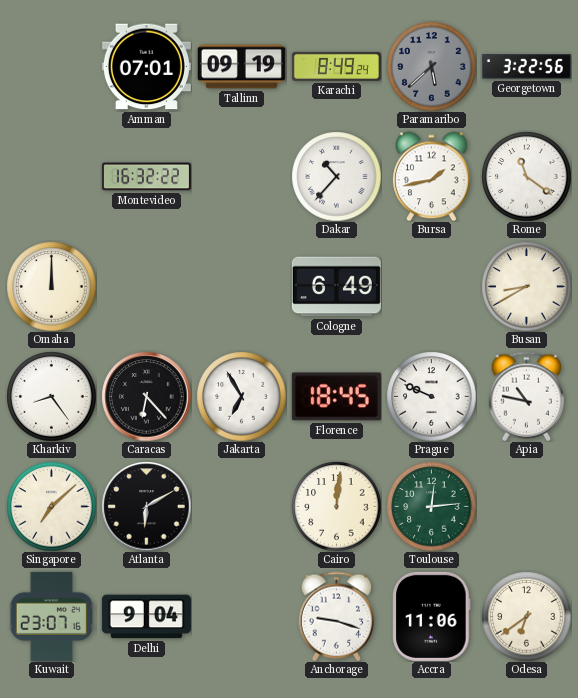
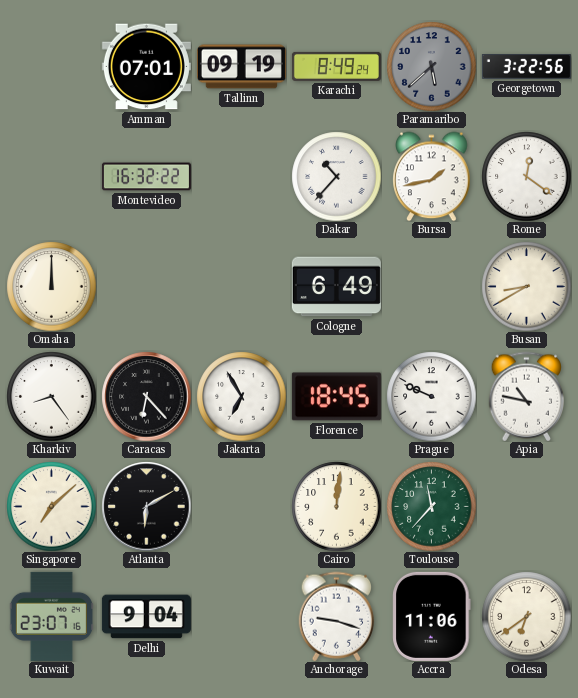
Rome: 11:21 -> 12:21
Toulouse: 12:14 -> 11:37
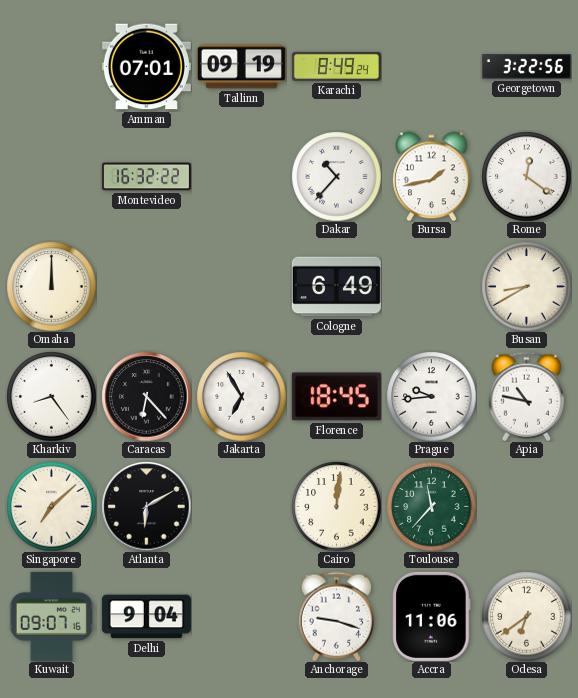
Paramaribo: 5:38 -> none
Prague: 9:49 -> 9:44
Kuwait: 23:07 -> 09:07
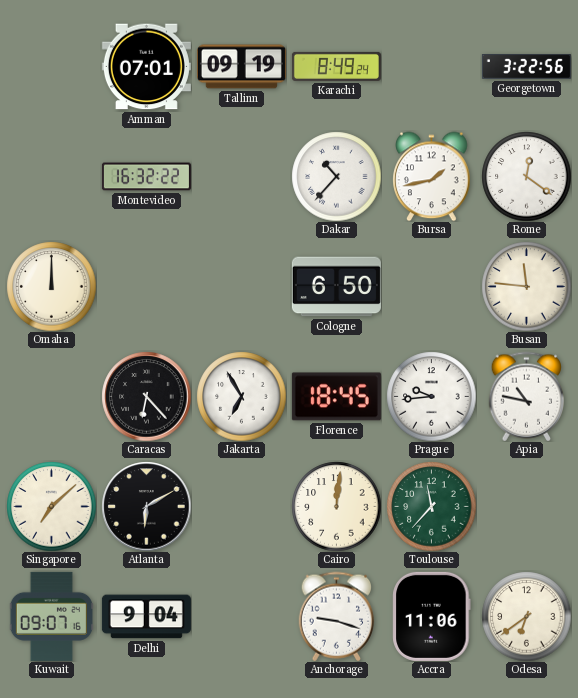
Cologne: 6:49 -> 6:50
Busan: 8:40 -> 11:46
Kharkiv: 8:24 -> none
